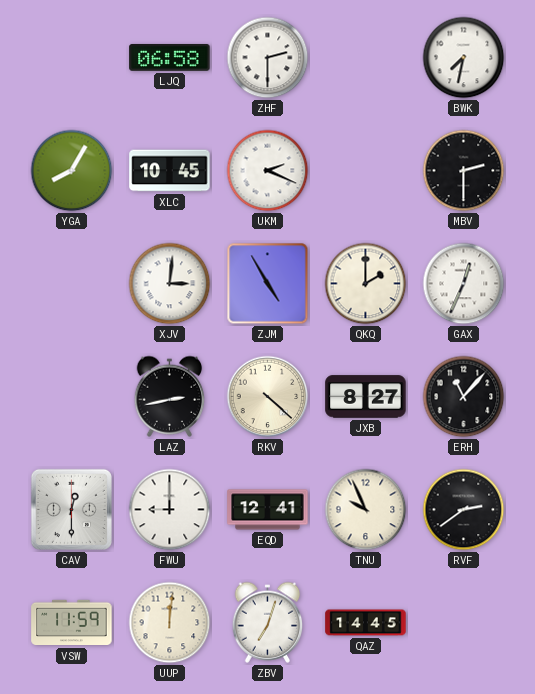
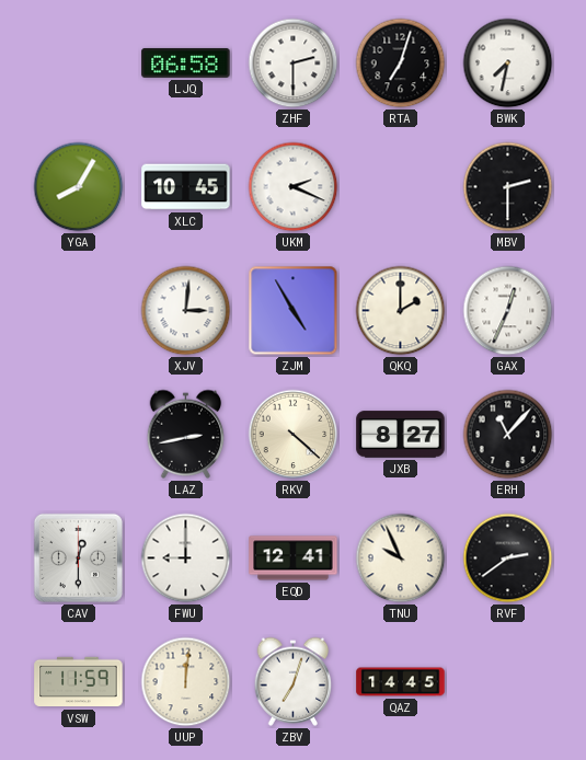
RTA: none -> 7:03
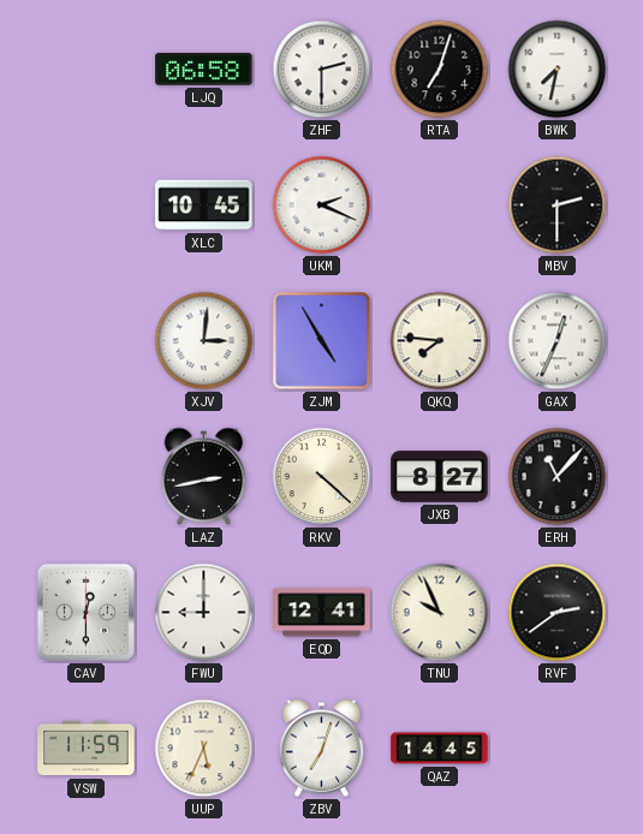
YGA: 8:05 -> none
QKQ: 2:00 -> 7:46
UUP: 12:01 -> 5:34
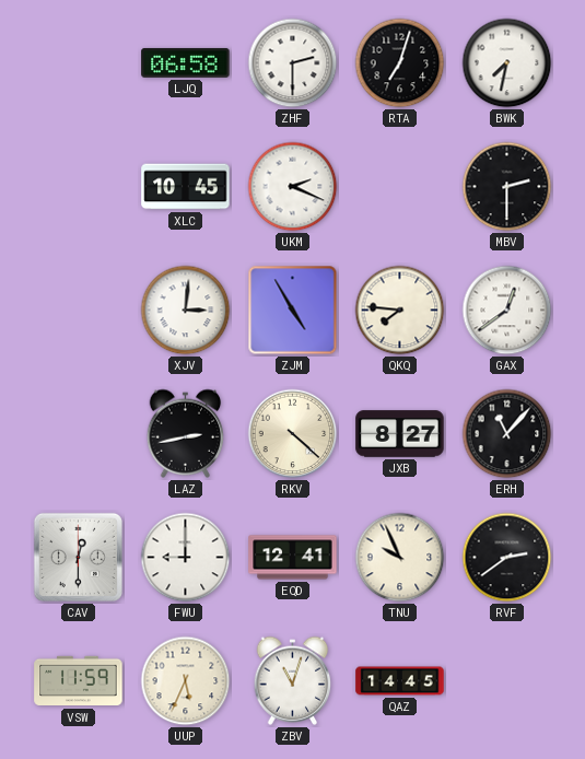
GAX: 12:34 -> 12:39
ZBV: 7:03 -> 11:03
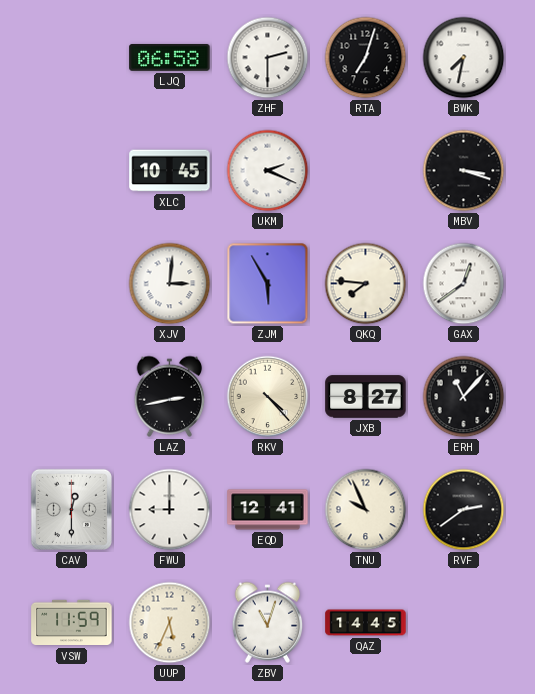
MBV: 2:30 -> 3:18
ZJM: 4:55 -> 5:55
RKV: 4:22 -> 4:23
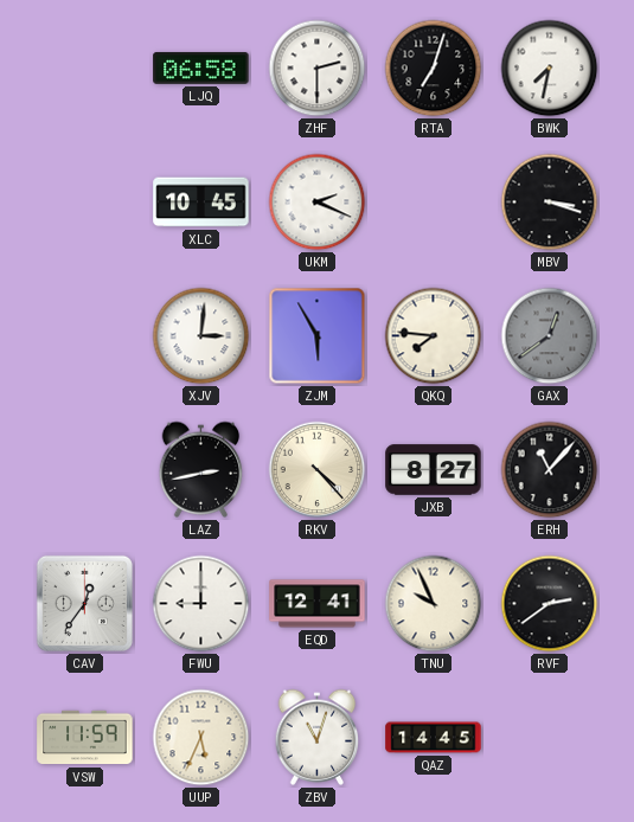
GAX dial: white -> grey
CAV: 12:30 -> 12:36
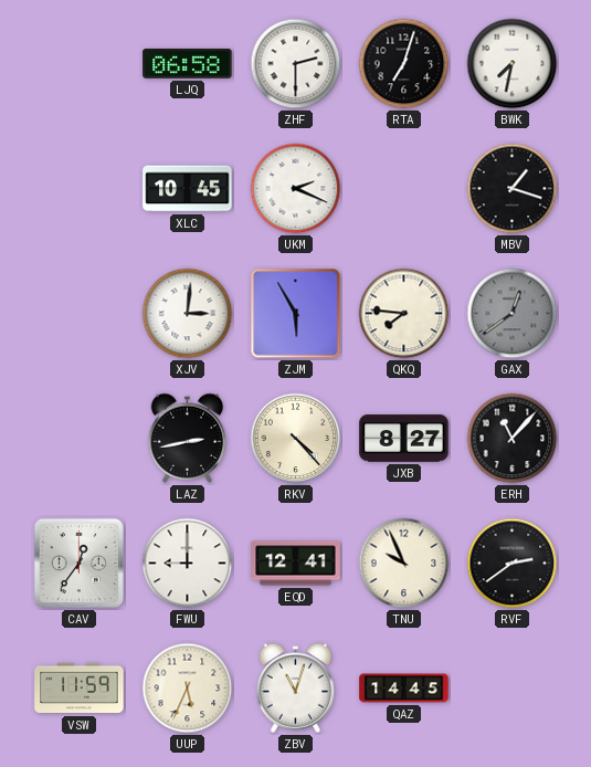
MBV: 3:18 -> 1:18
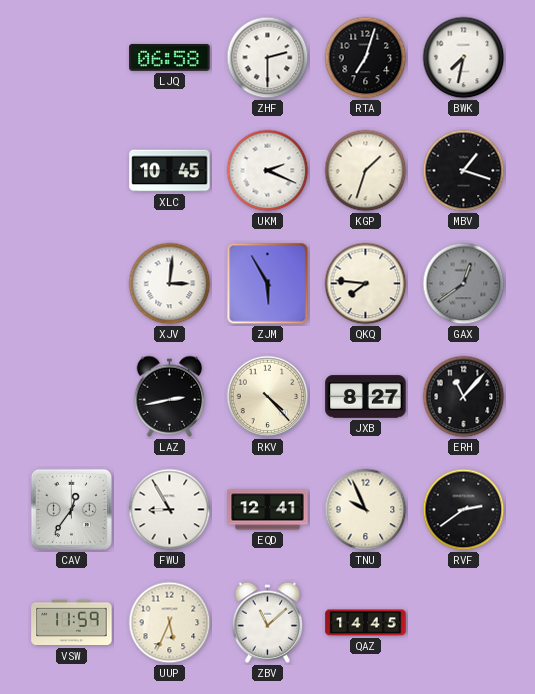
KGP: none -> 1:33
FWU: 9:00 -> 8:55
ZBV: 11:03 -> 11:08
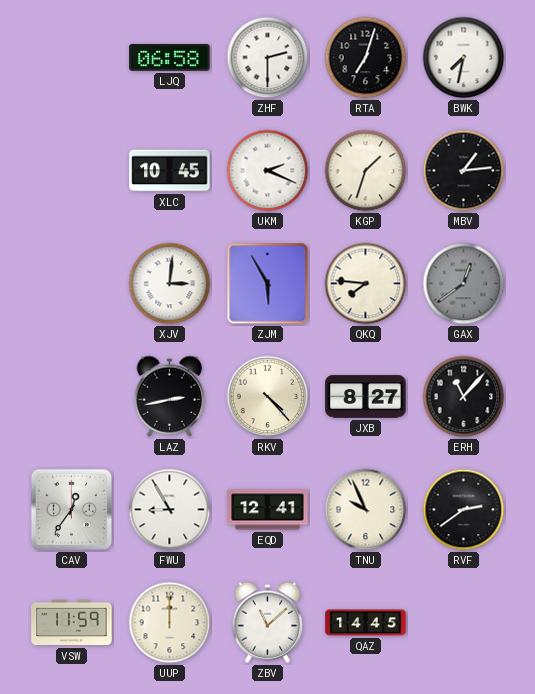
MBV: 1:18 -> 1:14
UUP: 5:34 -> 12:00
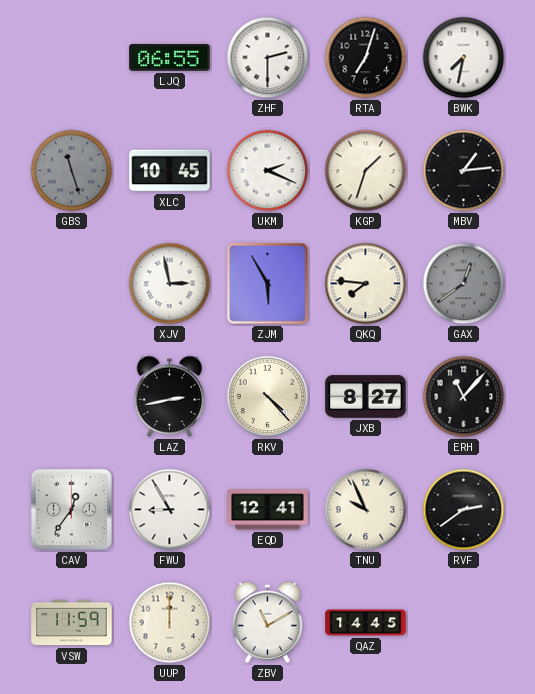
LJQ: 06:58 -> 06:55
GBS: none -> 11:27
XJV: 3:01 -> 2:58
ZBV: 11:08 -> 11:10
